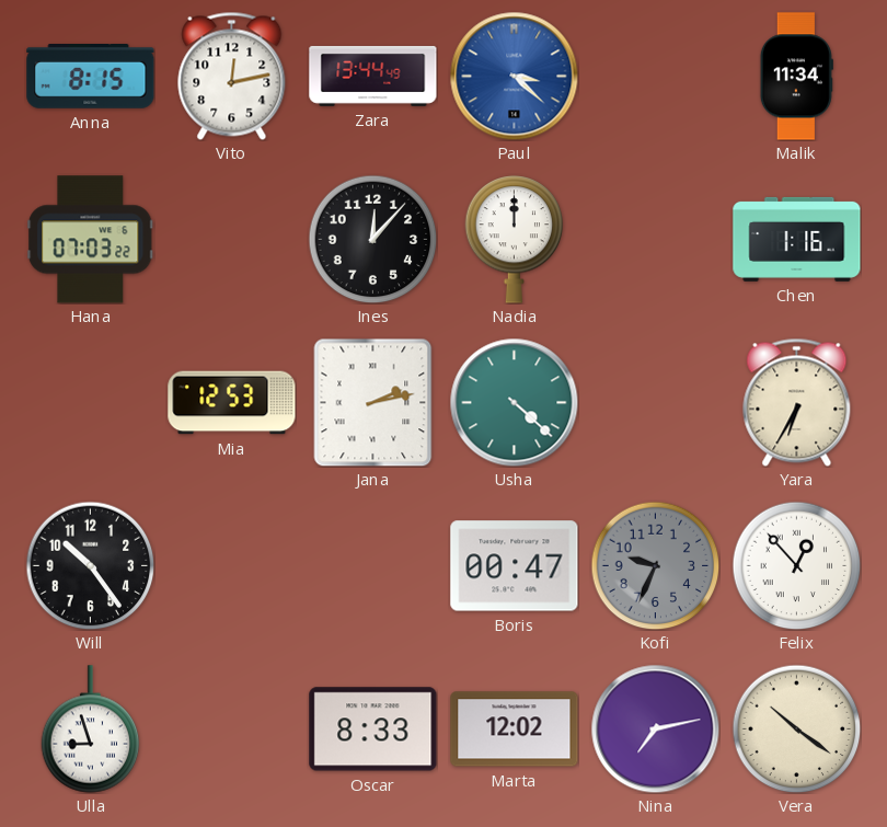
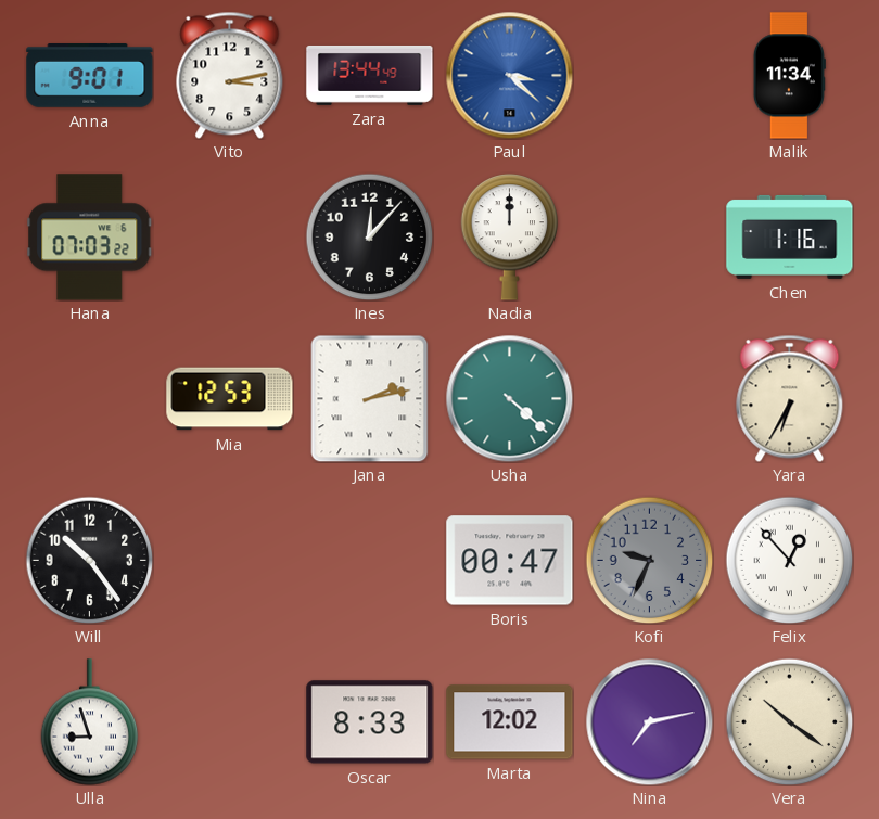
Anna: 8:15 -> 9:01
Vito: 12:13 -> 3:13
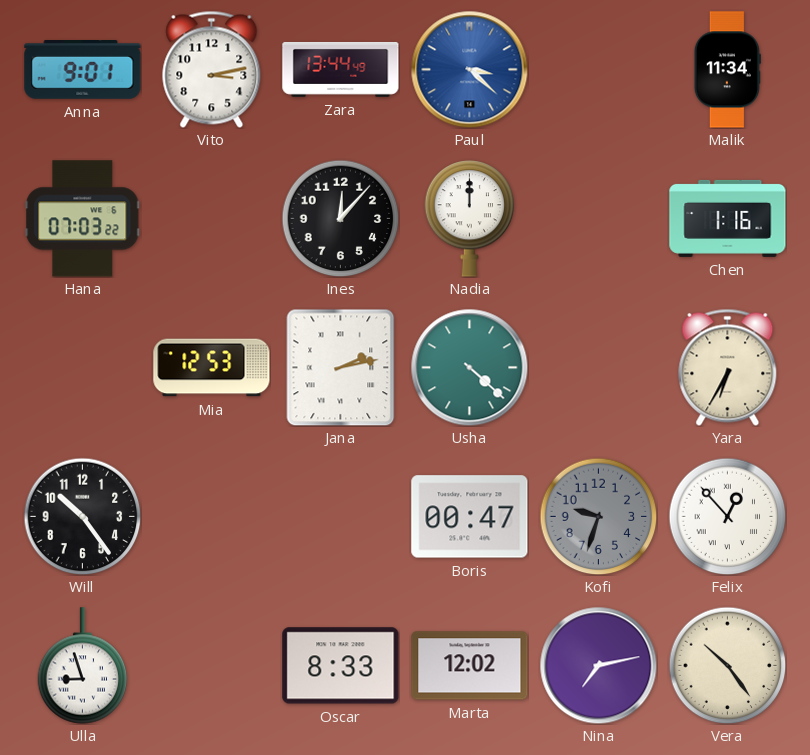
Kofi: 9:34 -> 9:33
Vera: 10:21 -> 10:24
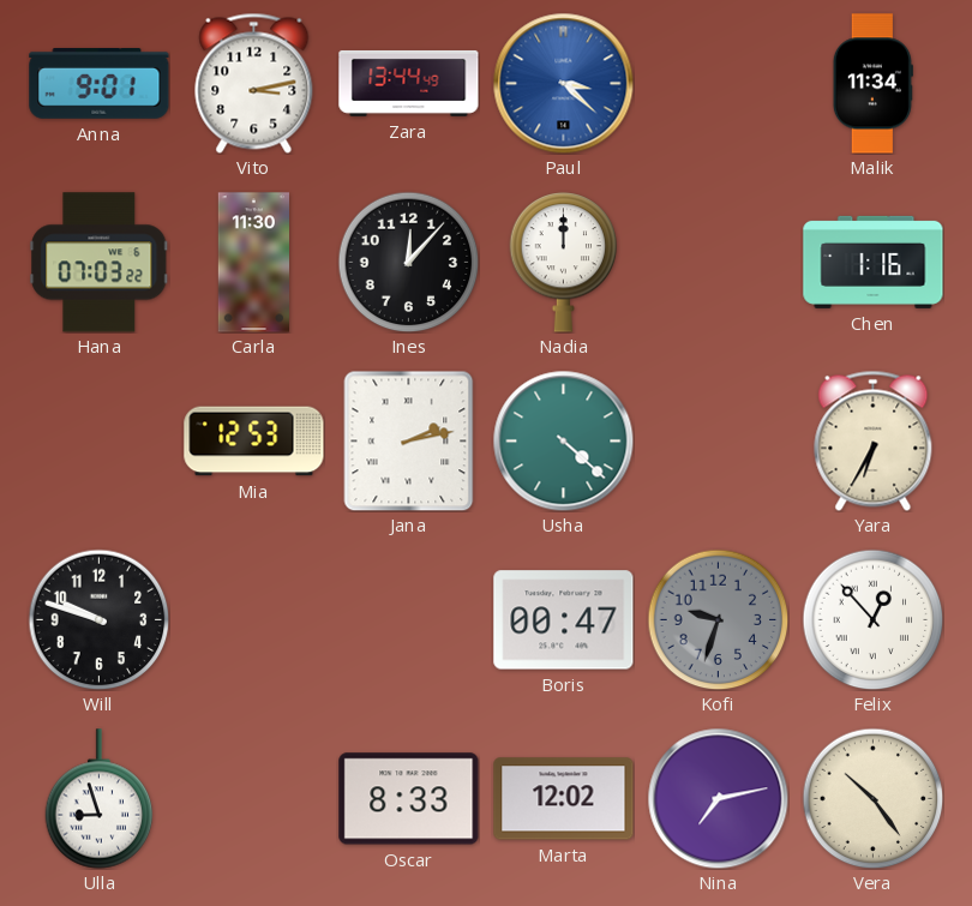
Carla: none -> 11:30
Will: 10:24 -> 9:48
